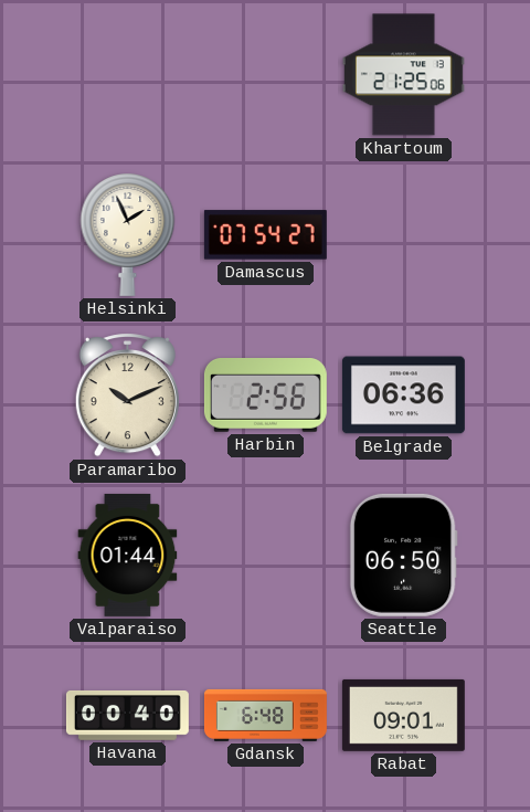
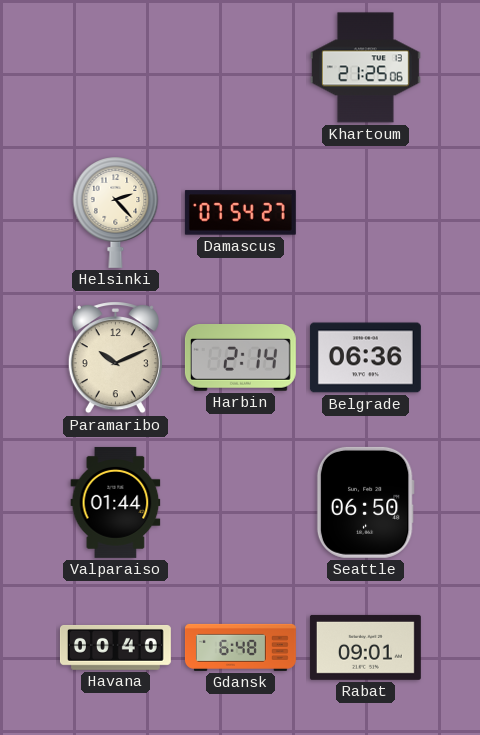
Helsinki: 1:56 -> 2:23
Harbin: 2:56 -> 2:14
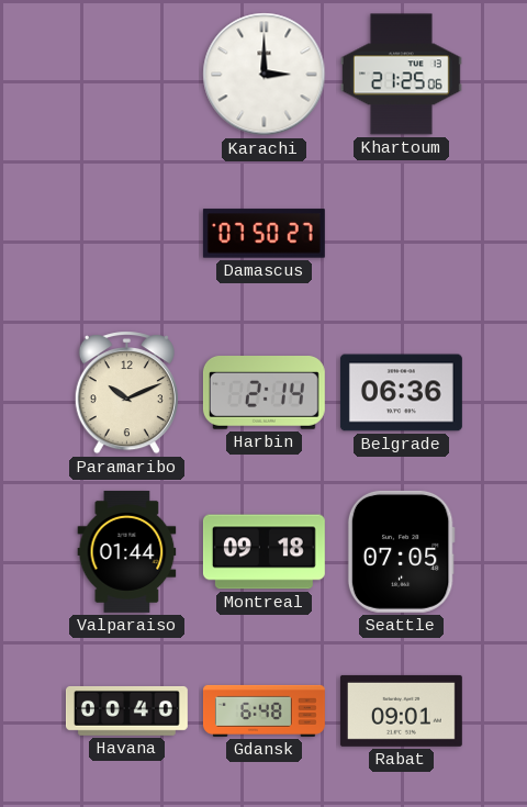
Karachi: none -> 3:00
Helsinki: 2:23 -> none
Damascus: 07:54 -> 07:50
Montreal: none -> 09:18
Seattle: 06:50 -> 07:05
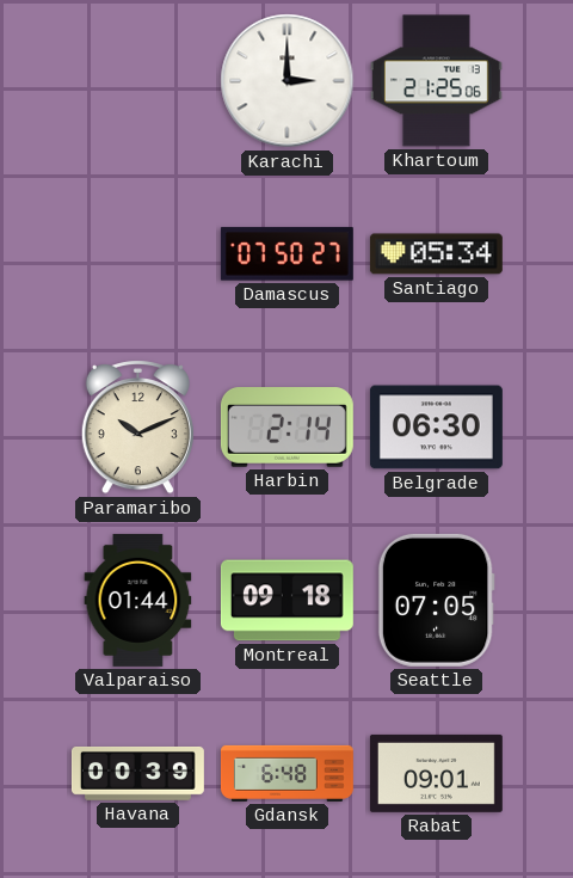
Santiago: none -> 05:34
Belgrade: 06:36 -> 06:30
Havana: 00:40 -> 00:39
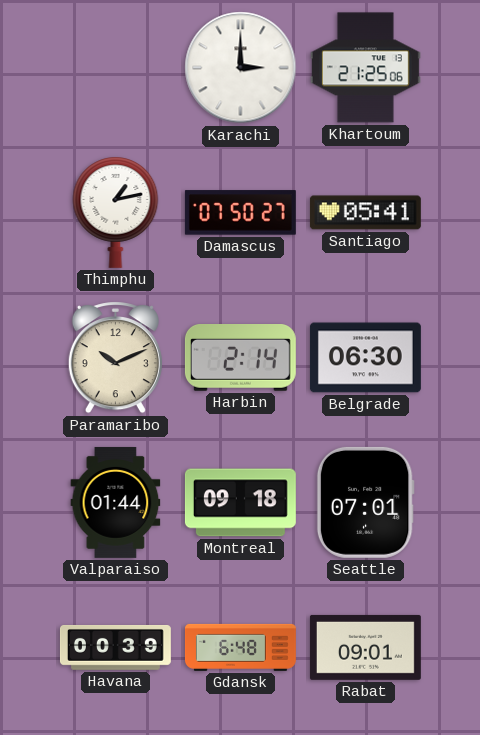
Thimphu: none -> 1:13
Santiago: 05:34 -> 05:41
Seattle: 07:05 -> 07:01
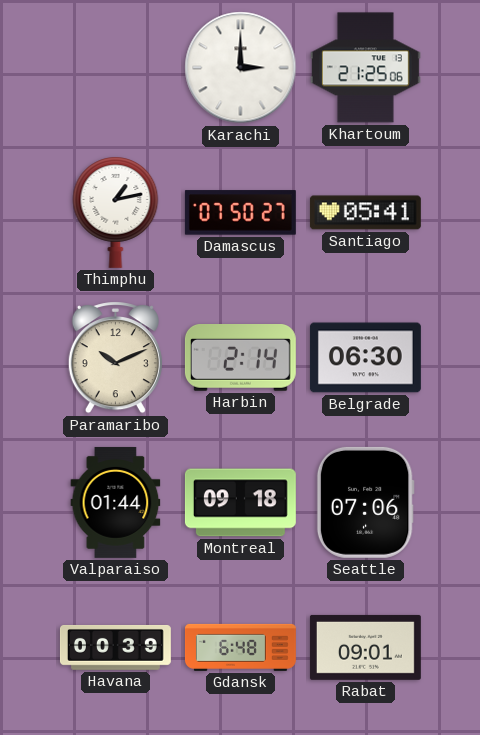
Seattle: 07:01 -> 07:06
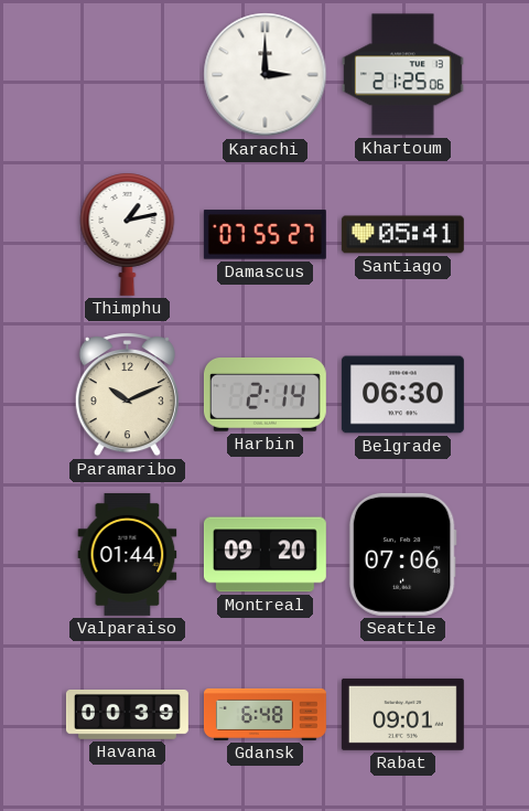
Damascus: 07:50 -> 07:55
Montreal: 09:18 -> 09:20
